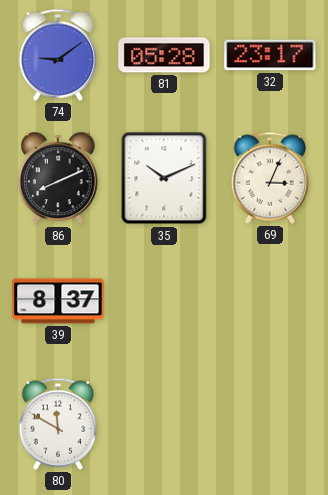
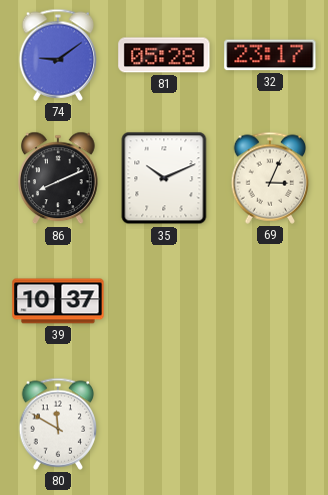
39: 8:37 -> 10:37
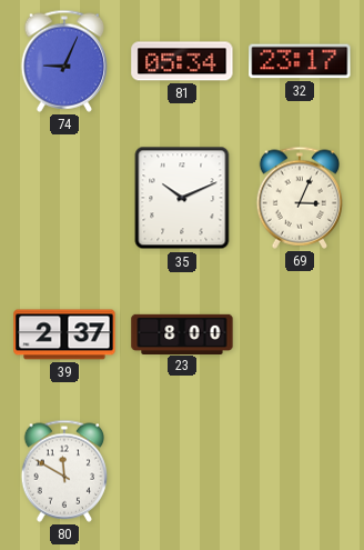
74: 9:09 -> 9:04
81: 05:28 -> 05:34
86: 8:11 -> none
39: 10:37 -> 2:37
23: none -> 8:00
